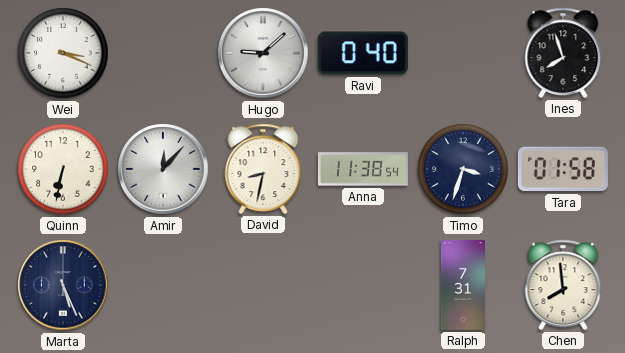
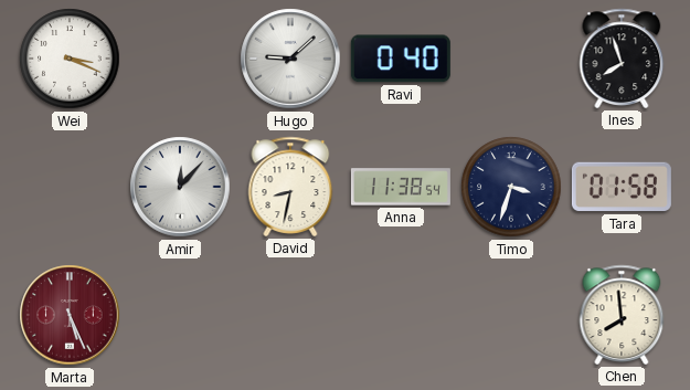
Quinn: 6:32 -> none
Marta dial: navy -> burgundy
Ralph: 7:31 -> none
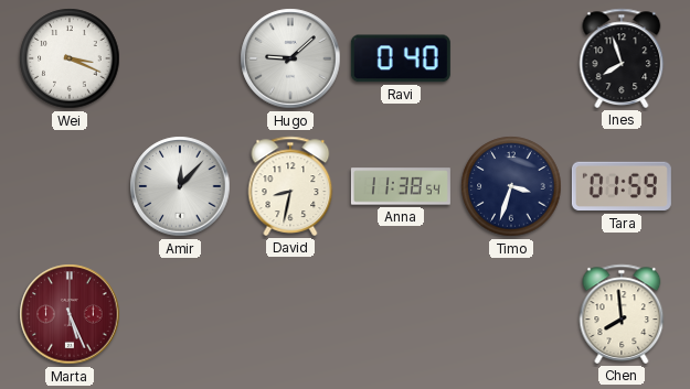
Tara: 01:58 -> 01:59
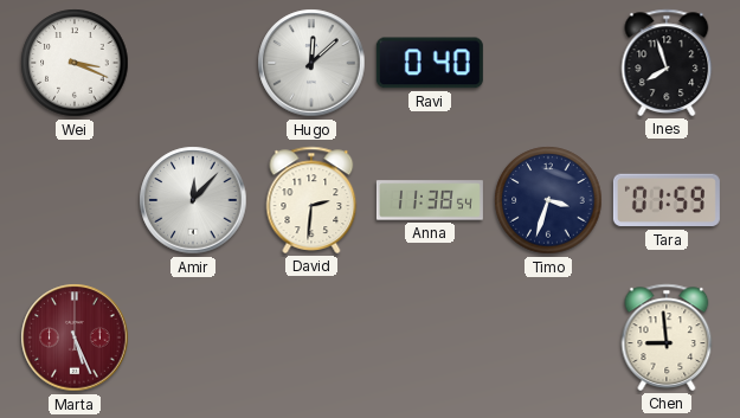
Hugo: 9:08 -> 12:08
David: 8:32 -> 2:31
Chen: 7:59 -> 8:59
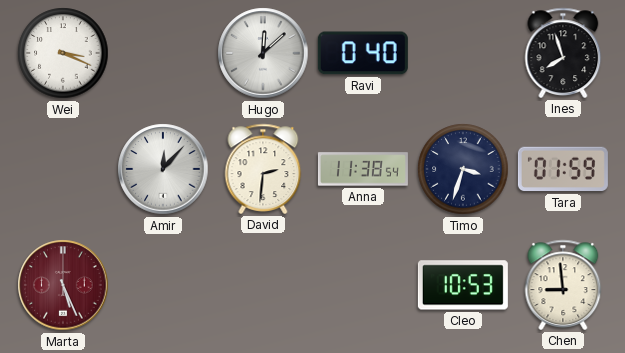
Cleo: none -> 10:53
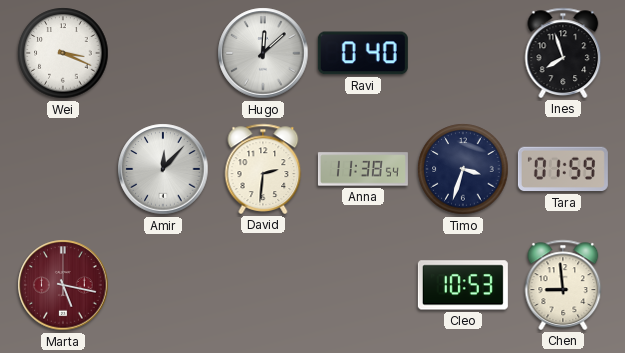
Marta: 5:26 -> 5:17
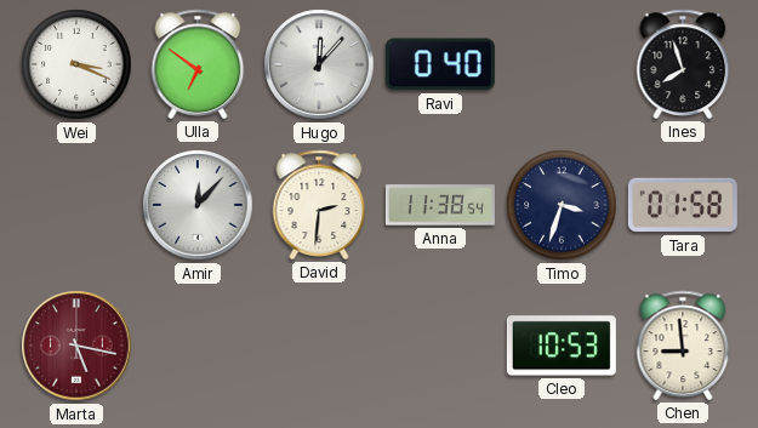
Ulla: none -> 6:51
Hugo: 12:08 -> 12:07
Tara: 01:59 -> 01:58
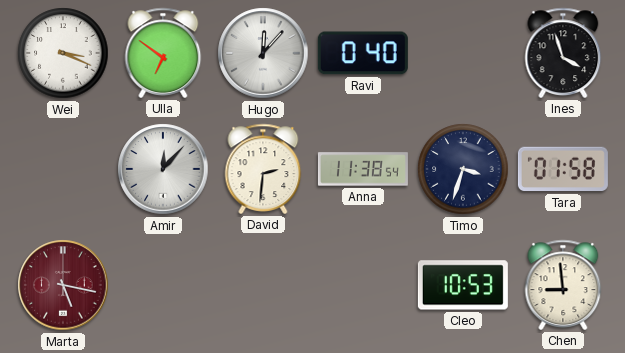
Ines: 7:57 -> 3:57
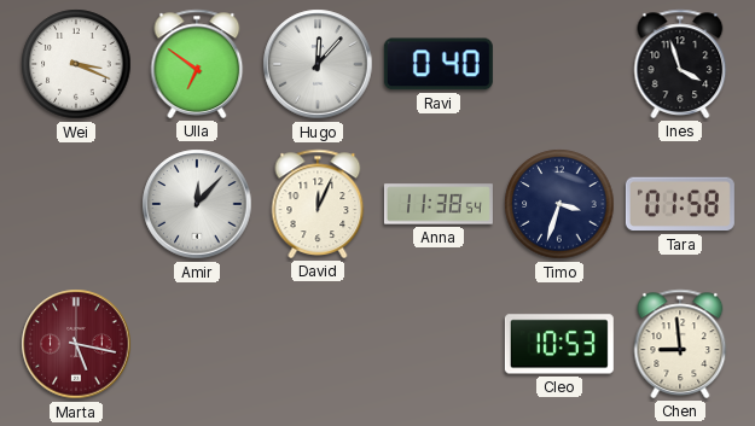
David: 2:31 -> 12:04
